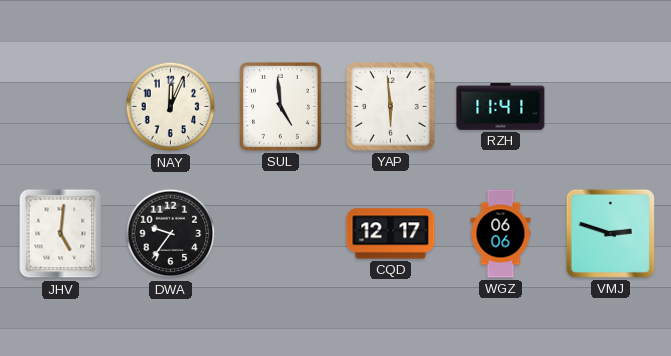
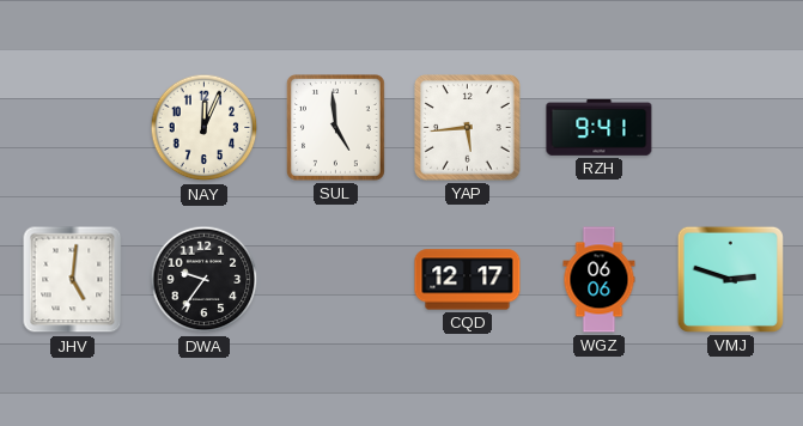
YAP: 5:59 -> 5:44
RZH: 11:41 -> 9:41
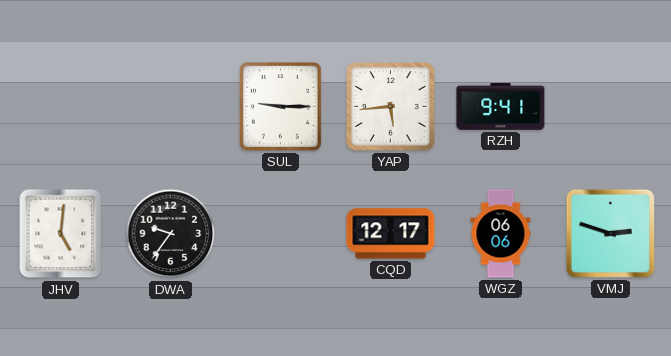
NAY: 12:04 -> none
SUL: 4:59 -> 9:15
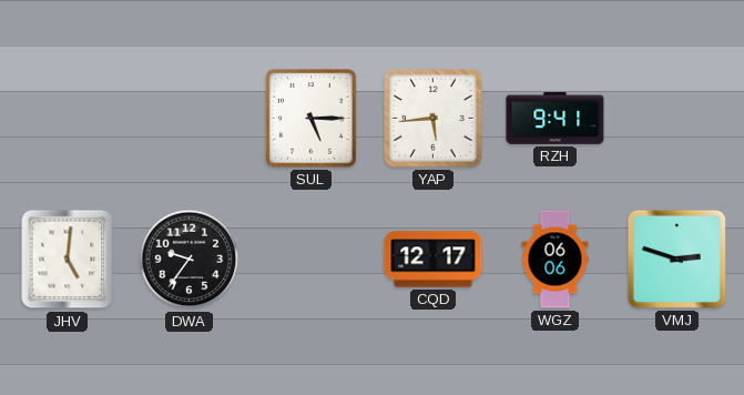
SUL: 9:15 -> 5:15
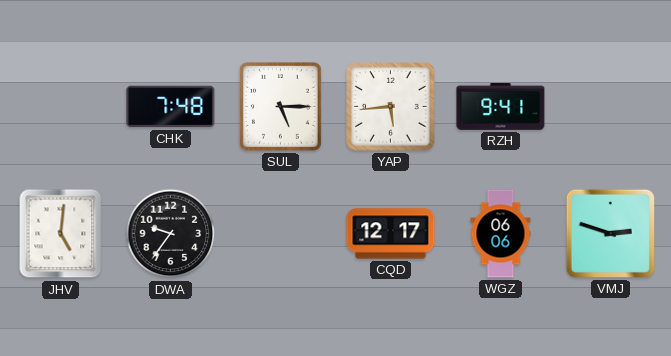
CHK: none -> 7:48
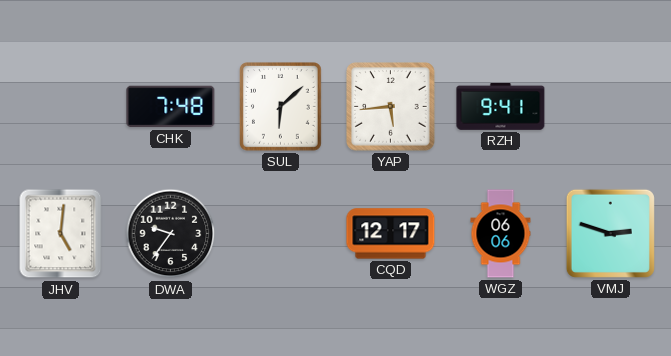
SUL: 5:15 -> 6:08
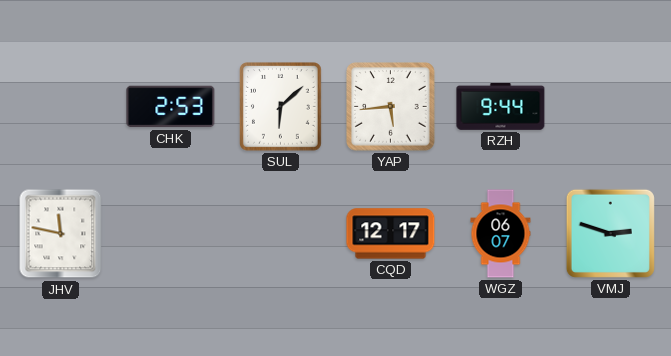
CHK: 7:48 -> 2:53
RZH: 9:41 -> 9:44
JHV: 5:01 -> 11:47
DWA: 9:36 -> none
WGZ: 06:06 -> 06:07
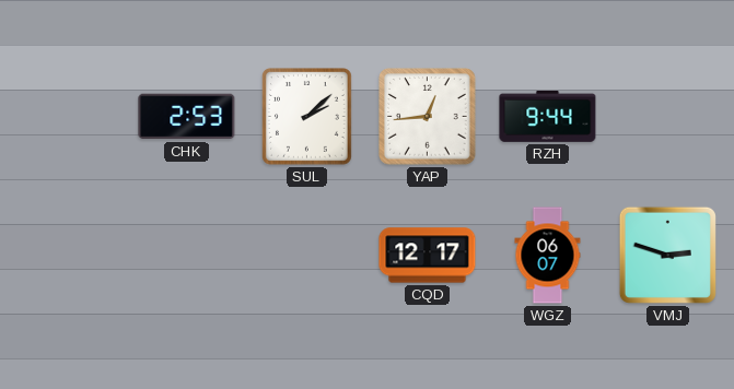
SUL: 6:08 -> 2:08
YAP: 5:44 -> 12:44
JHV: 11:47 -> none
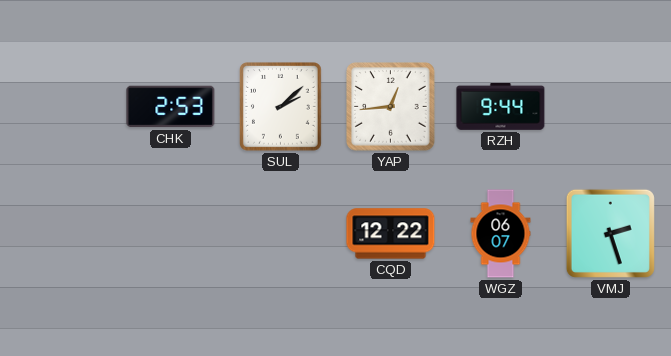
CQD: 12:17 -> 12:22
VMJ: 2:48 -> 2:27
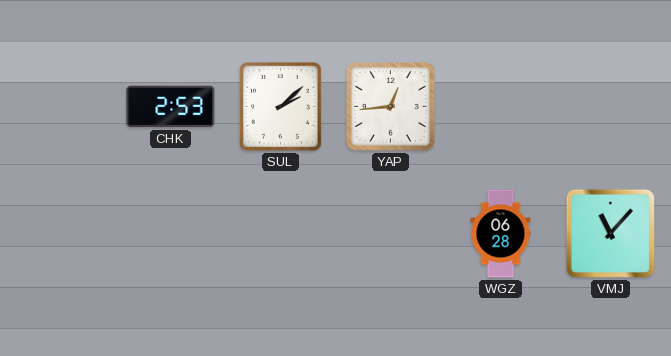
RZH: 9:44 -> none
CQD: 12:22 -> none
WGZ: 06:07 -> 06:28
VMJ: 2:27 -> 11:07
